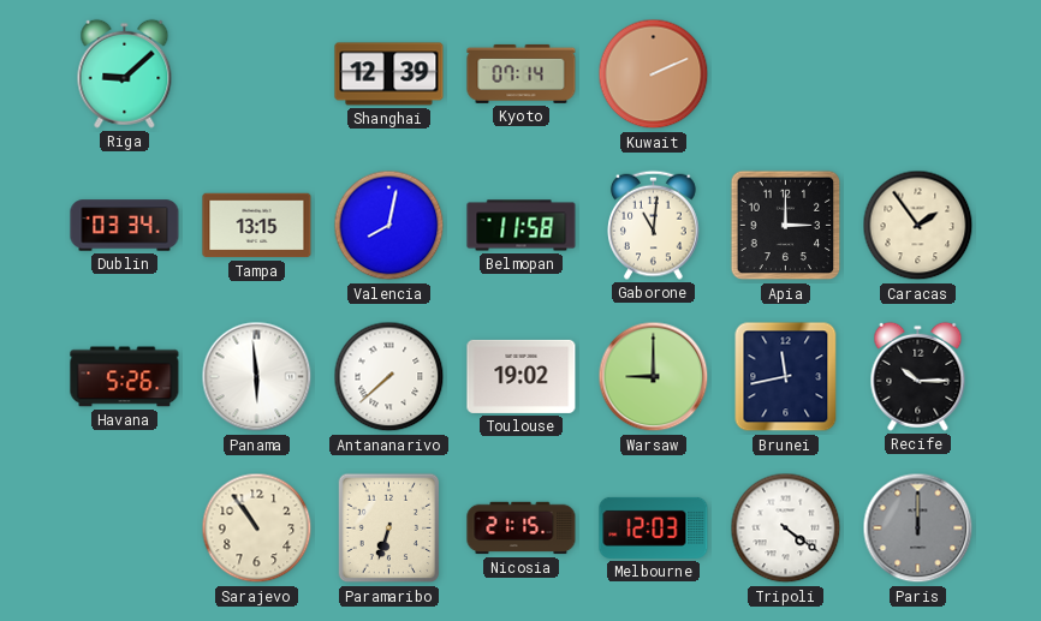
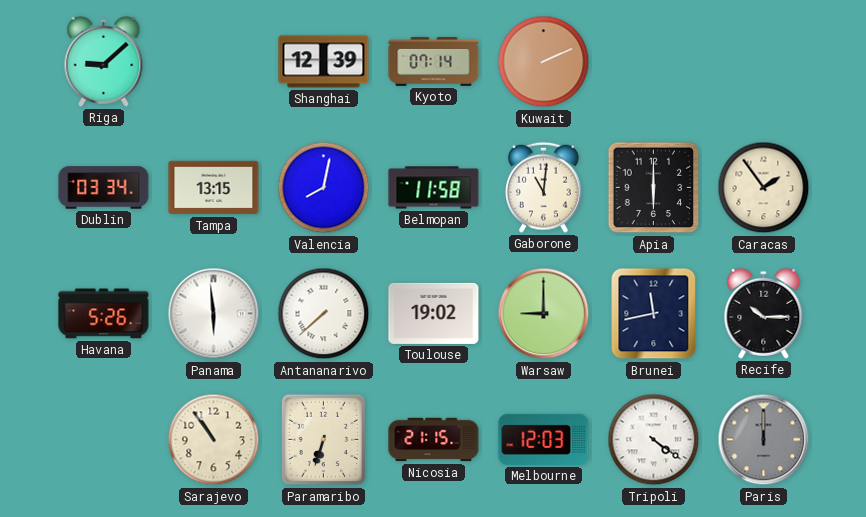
Apia: 3:00 -> 6:00
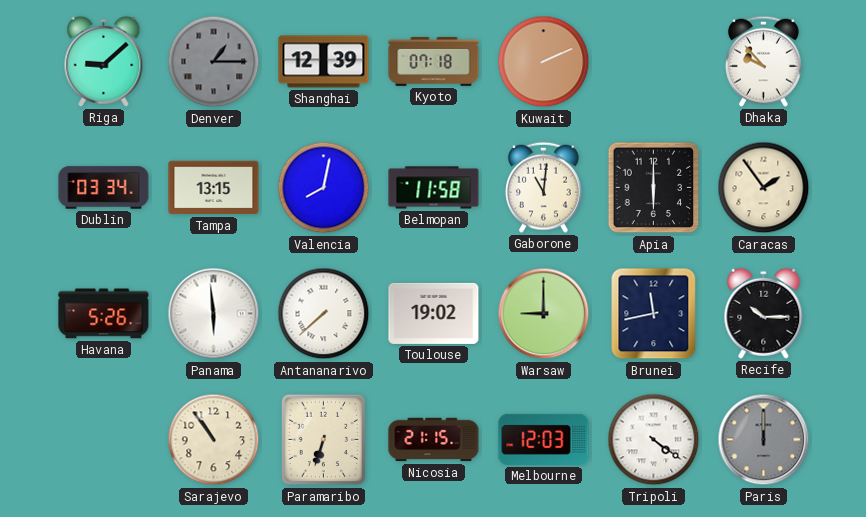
Denver: none -> 1:15
Kyoto: 07:14 -> 07:18
Dhaka: none -> 9:53
